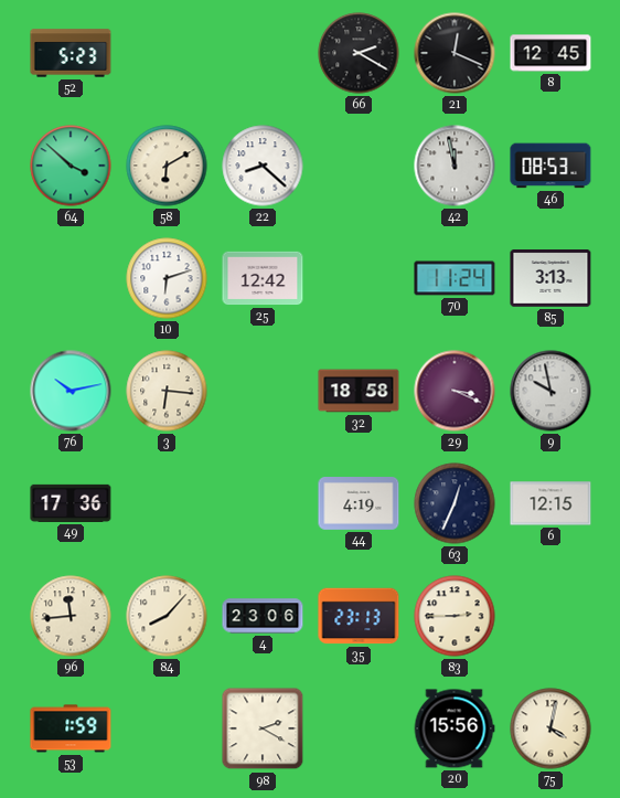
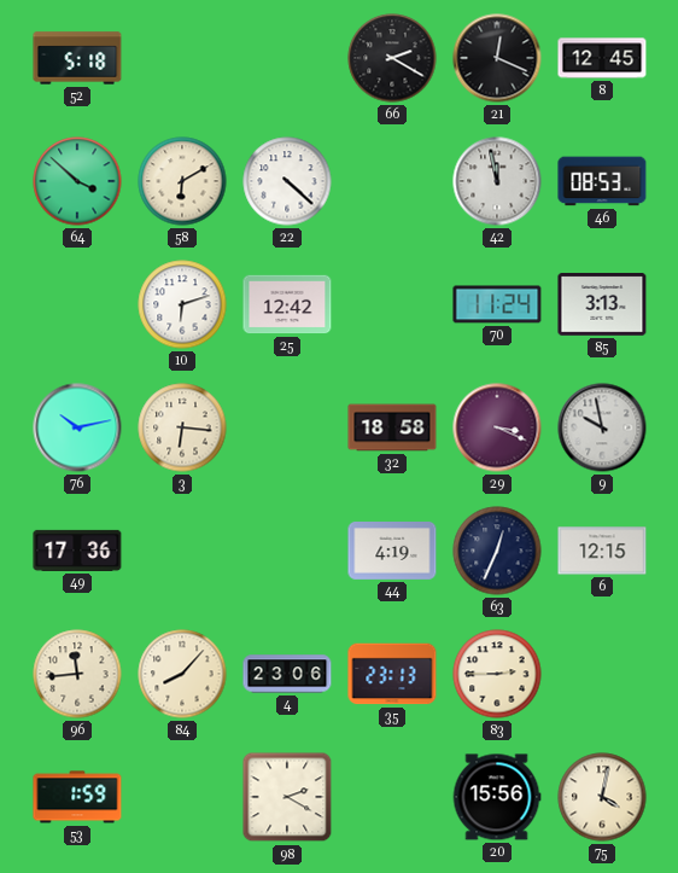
52: 5:23 -> 5:18
22: 8:22 -> 4:22
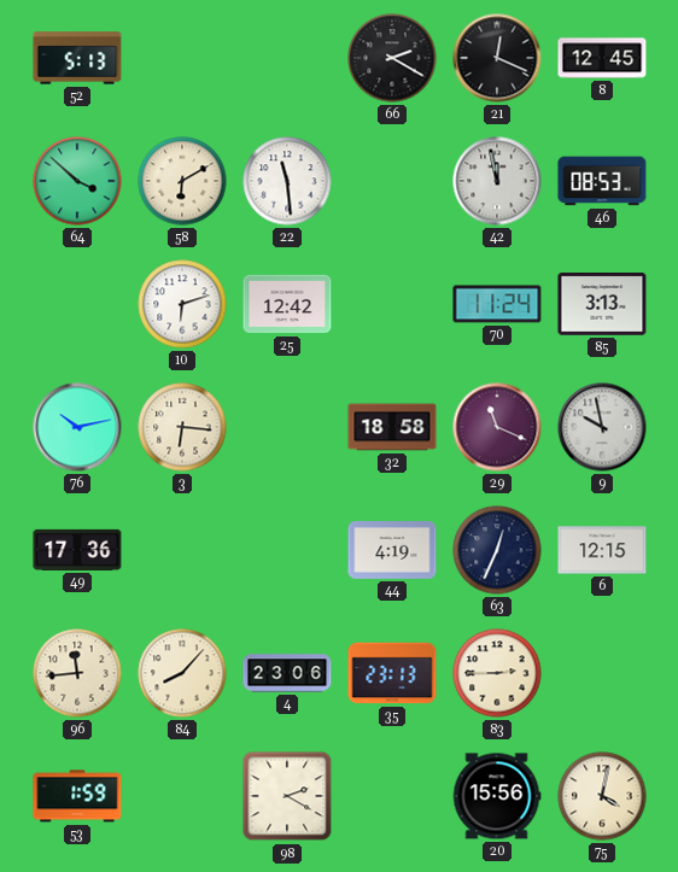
52: 5:18 -> 5:13
22: 4:22 -> 11:29
29: 3:19 -> 11:19
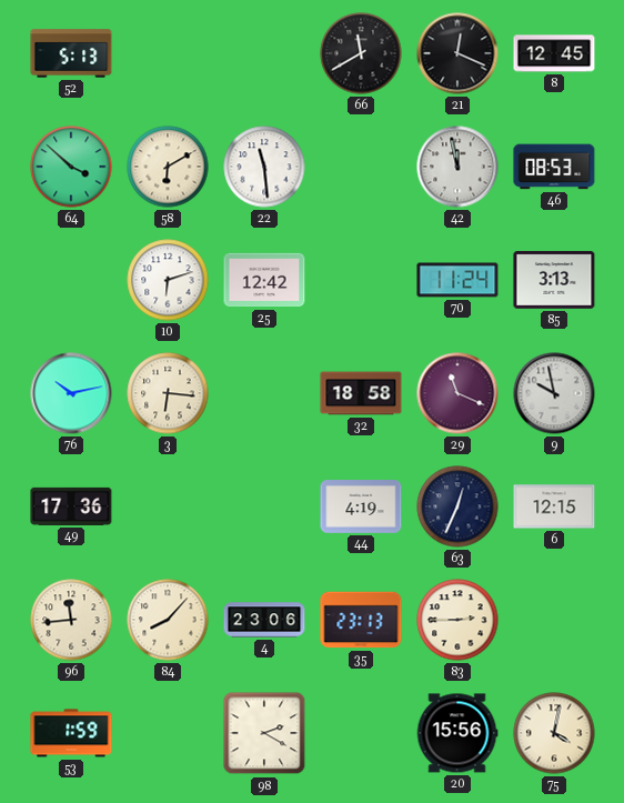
66: 2:20 -> 11:40
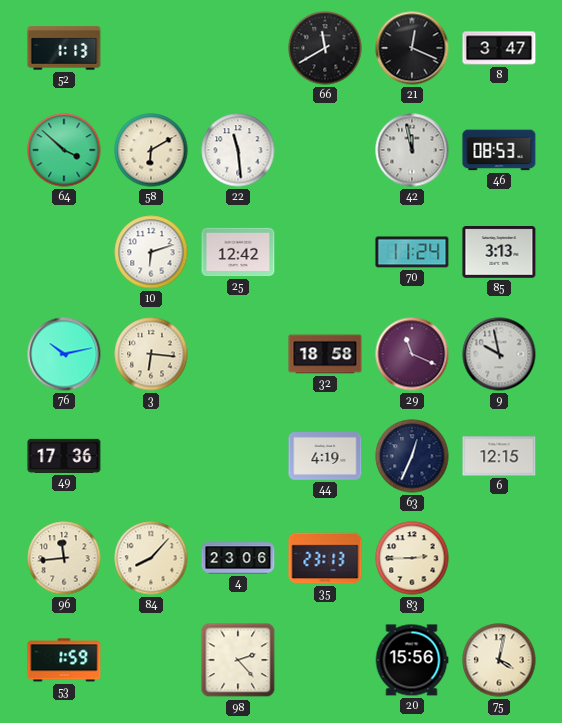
52: 5:13 -> 1:13
8: 12:45 -> 3:47
98: 2:20 -> 2:23
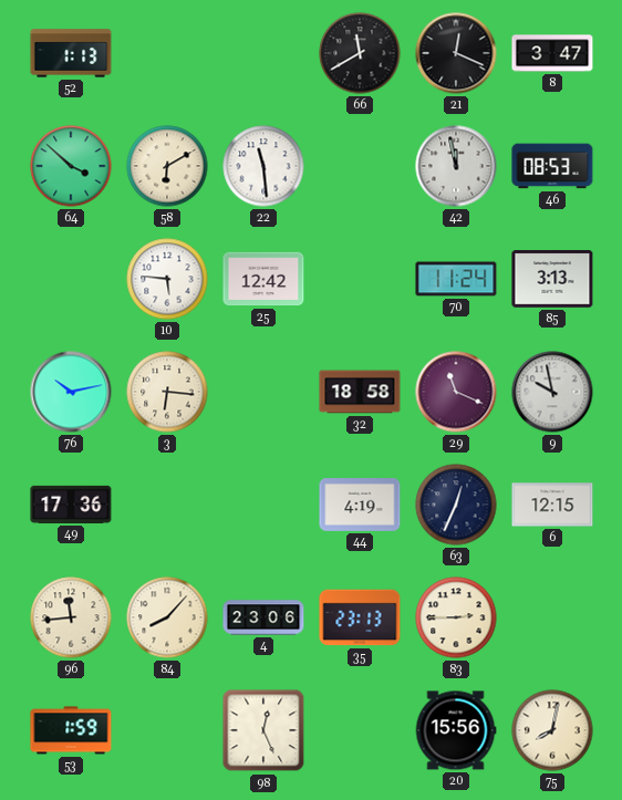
10: 6:12 -> 5:46
98: 2:23 -> 12:26
75: 4:02 -> 8:02
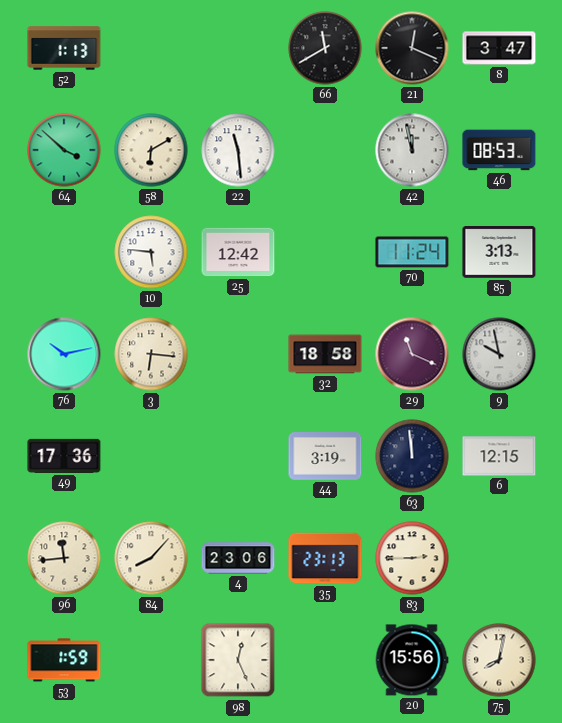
44: 4:19 -> 3:19
63: 12:34 -> 11:59
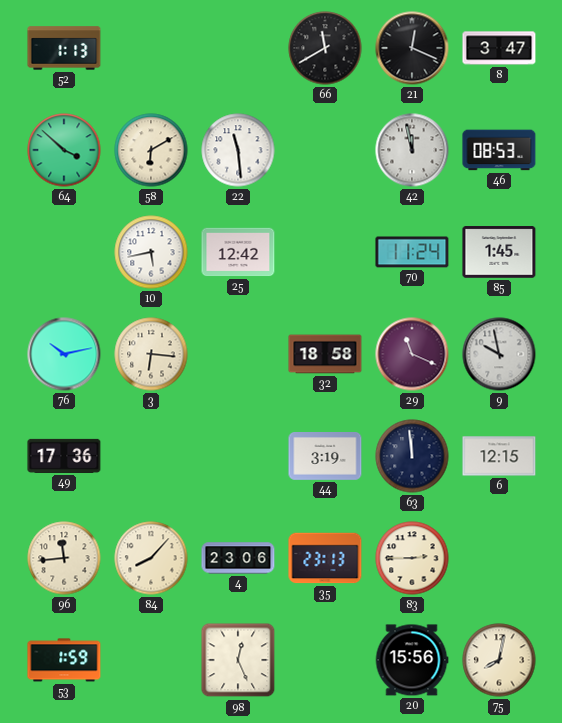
10: 5:46 -> 5:43
85: 3:13 -> 1:45
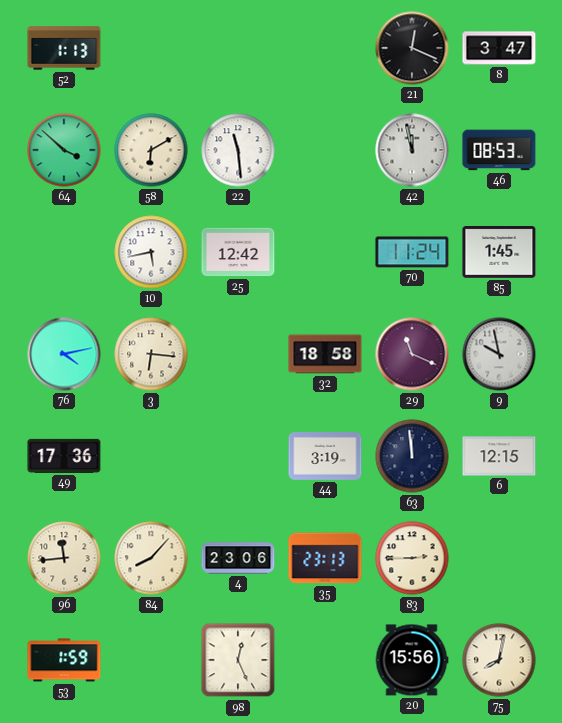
66: 11:40 -> none
76: 10:13 -> 4:13
